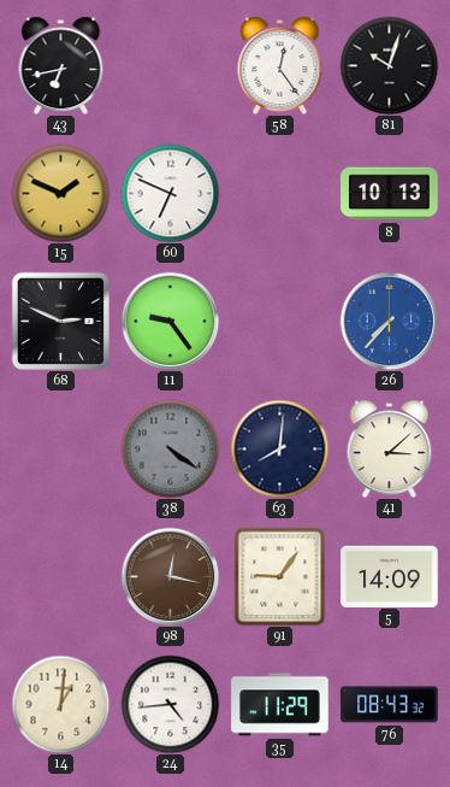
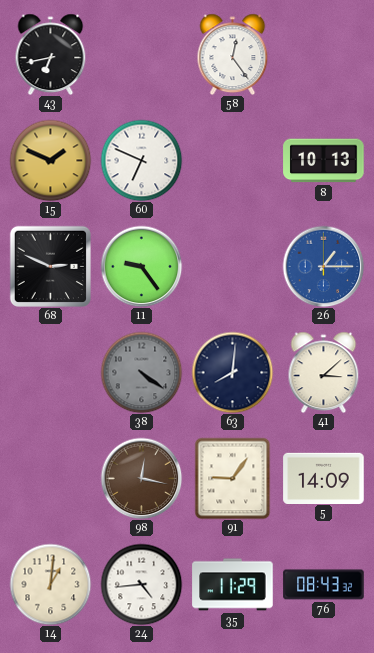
81: 10:03 -> none
26: 7:37 -> 1:15
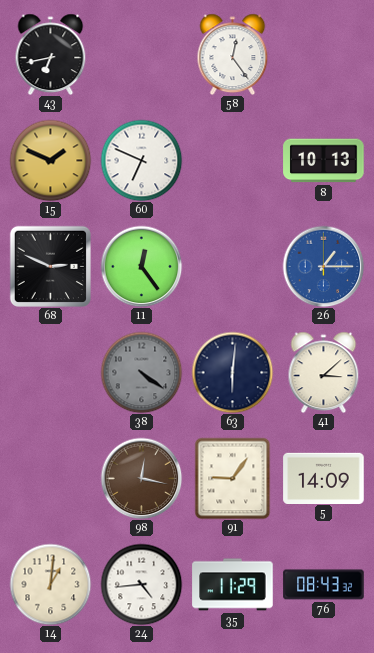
11: 9:24 -> 12:24
63: 8:01 -> 6:01
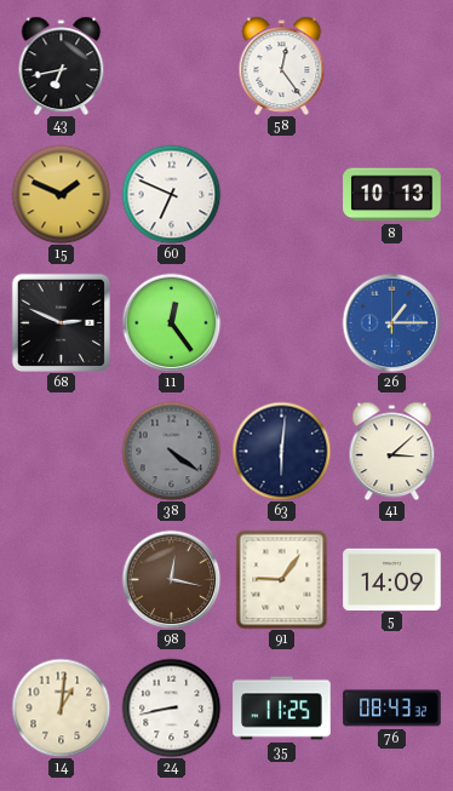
24: 4:44 -> 8:43
35: 11:29 -> 11:25
